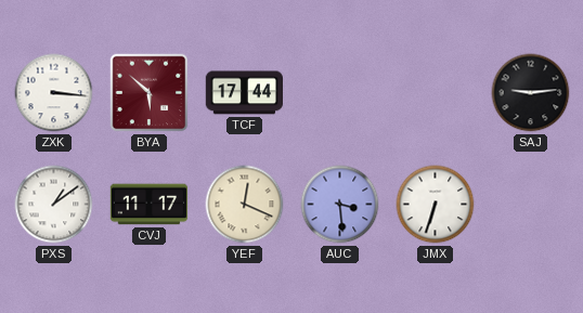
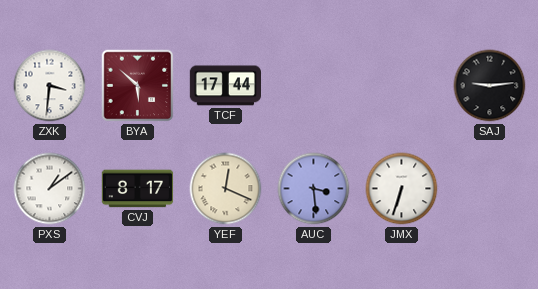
ZXK: 3:16 -> 3:31
CVJ: 11:17 -> 8:17
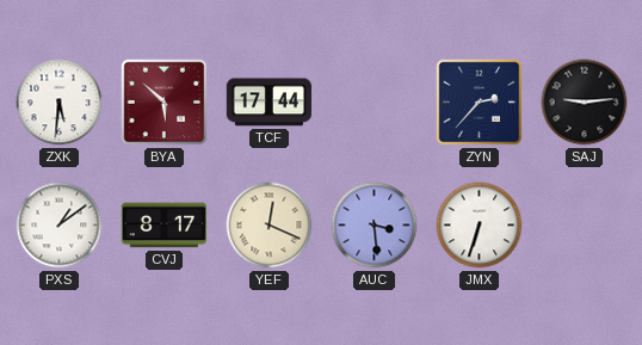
ZXK: 3:31 -> 5:31
ZYN: none -> 2:37
